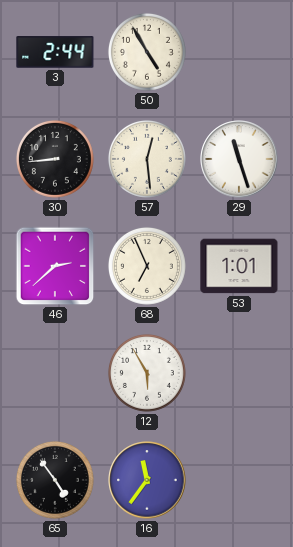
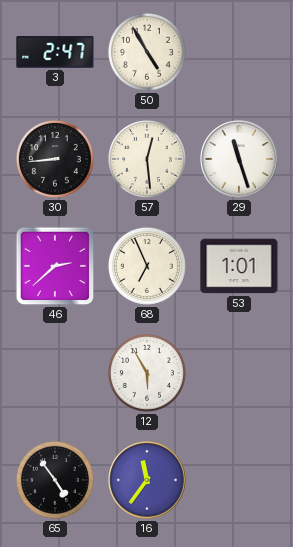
3: 2:44 -> 2:47
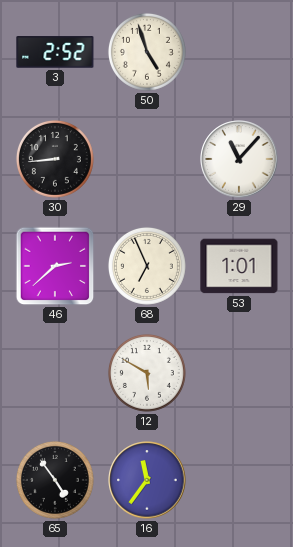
3: 2:47 -> 2:52
50: 4:55 -> 4:57
57: 12:29 -> none
29: 11:27 -> 11:07
12: 5:55 -> 5:50
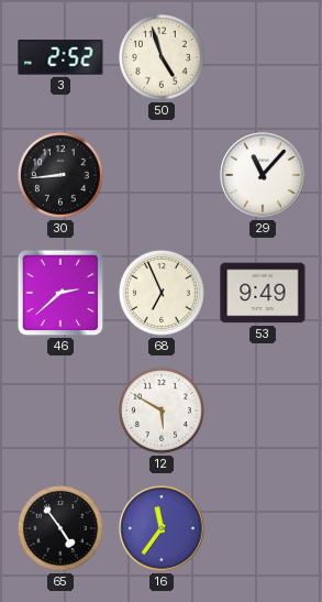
53: 1:01 -> 9:49
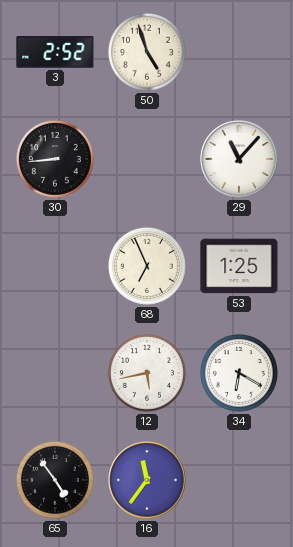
46: 2:38 -> none
53: 9:49 -> 1:25
12: 5:50 -> 5:43
34: none -> 6:20
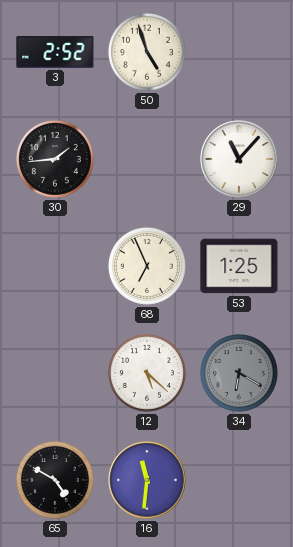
30: 8:44 -> 1:44
12: 5:43 -> 5:22
34 dial: white -> grey
65: 4:54 -> 4:50
16: 11:36 -> 11:31
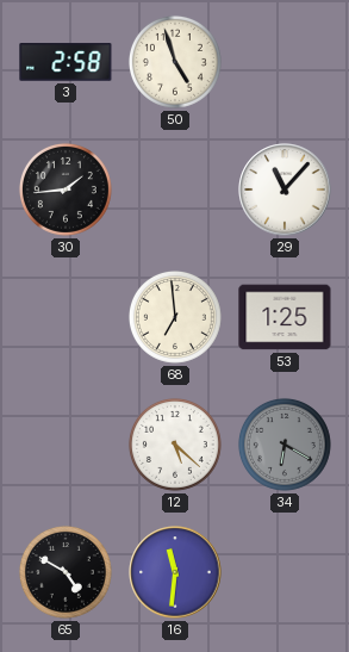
3: 2:52 -> 2:58
68: 6:56 -> 6:59
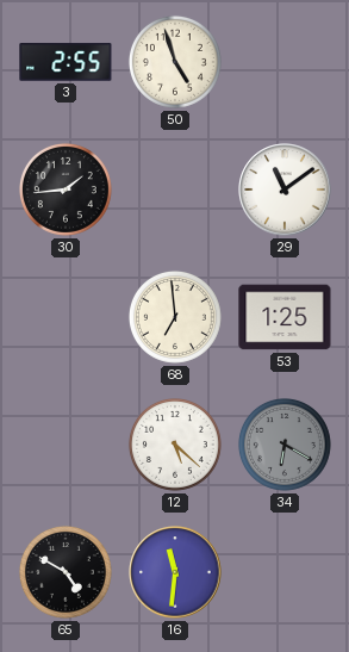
3: 2:58 -> 2:55
29: 11:07 -> 11:09
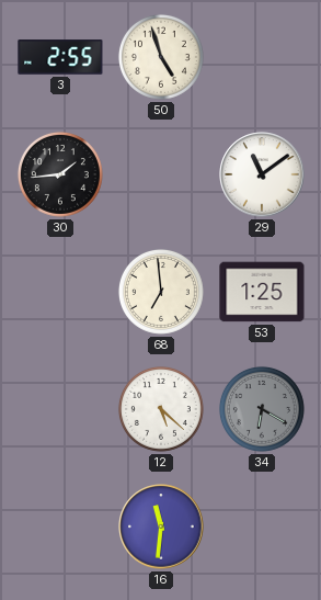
65: 4:50 -> none
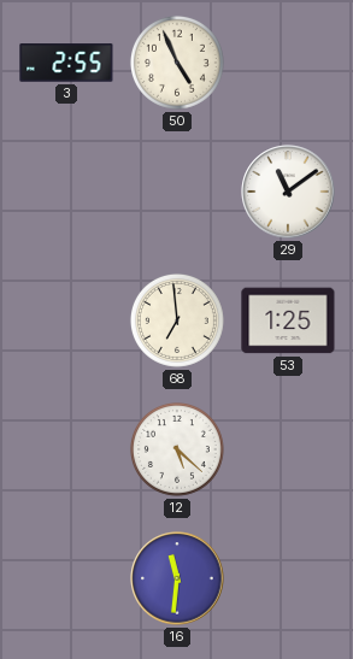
50: 4:57 -> 4:56
30: 1:44 -> none
34: 6:20 -> none
